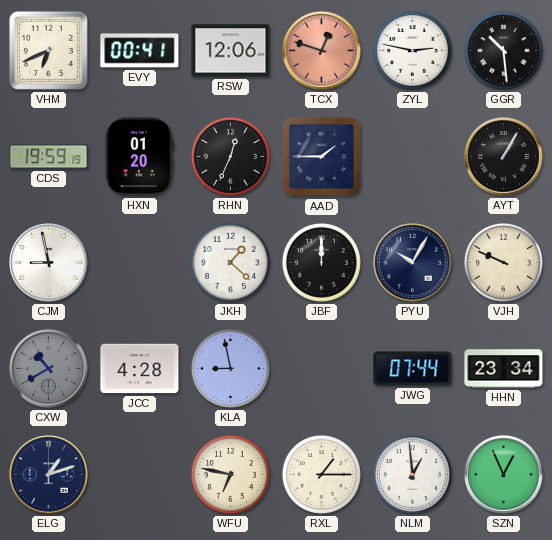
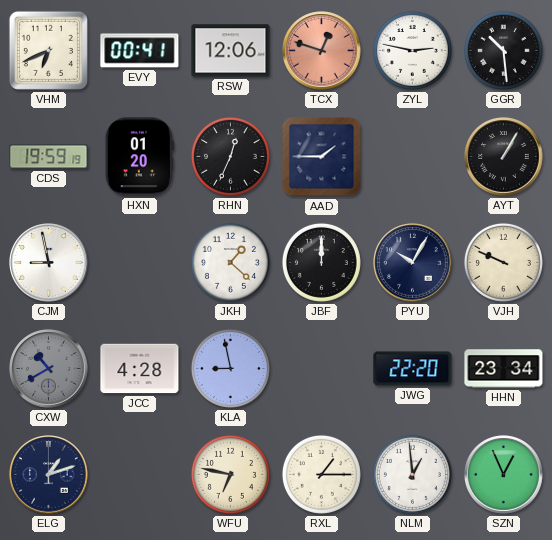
JWG: 07:44 -> 22:20
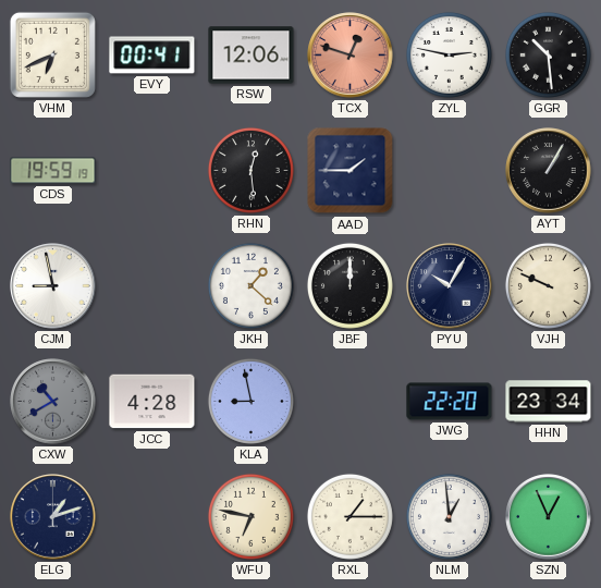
HXN: 01:20 -> none
RHN: 12:34 -> 12:29
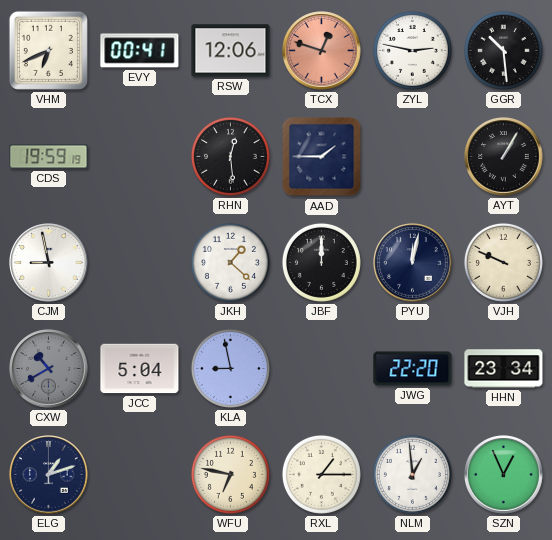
PYU: 10:05 -> 12:02
JCC: 4:28 -> 5:04
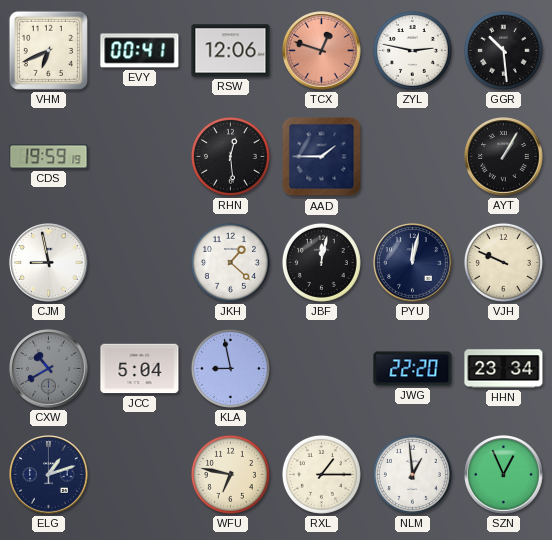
JBF: 12:00 -> 12:02
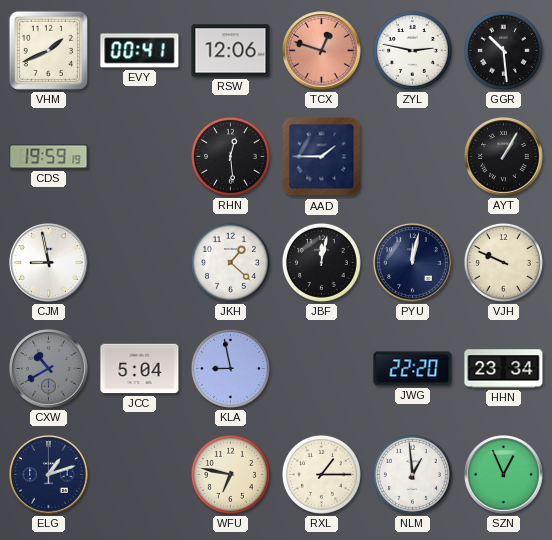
VHM: 6:41 -> 1:41
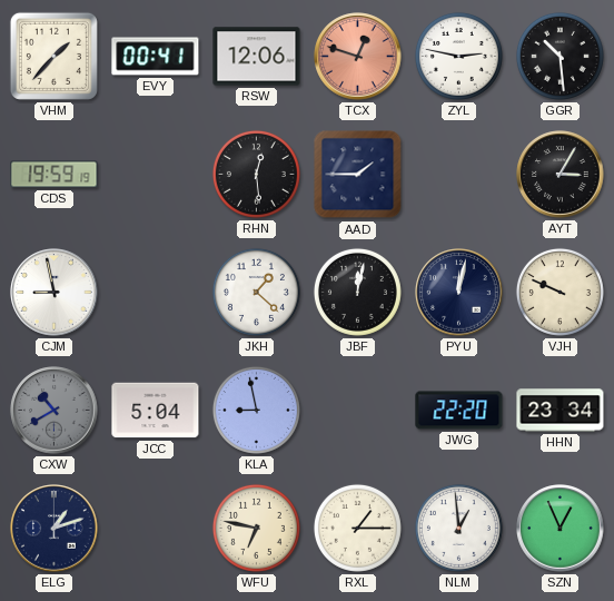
VHM: 1:41 -> 1:37
AYT: 1:05 -> 3:05
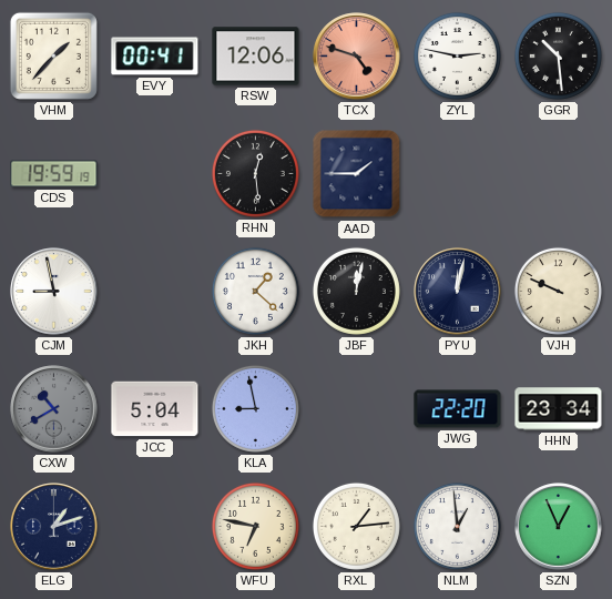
TCX: 12:48 -> 4:48
AYT: 3:05 -> none
RXL: 1:15 -> 1:14
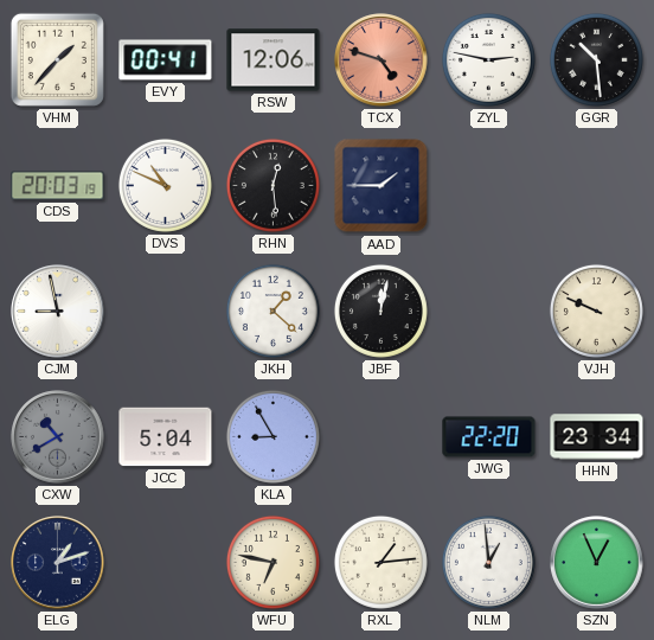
CDS: 19:59 -> 20:03
DVS: none -> 10:49
PYU: 12:02 -> none
KLA: 8:58 -> 8:55
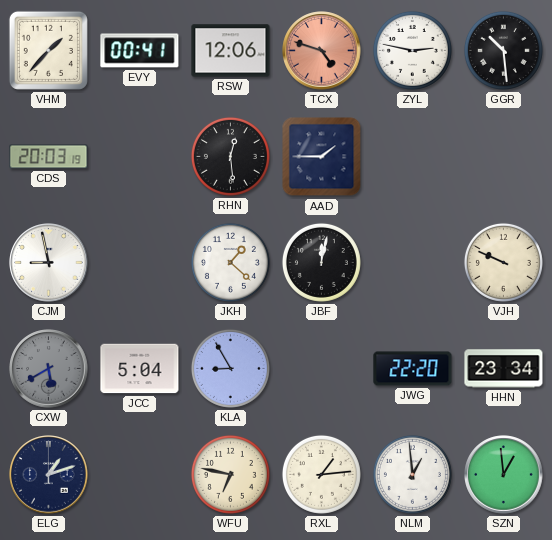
DVS: 10:49 -> none
CXW: 10:40 -> 5:40
SZN: 12:56 -> 12:59
